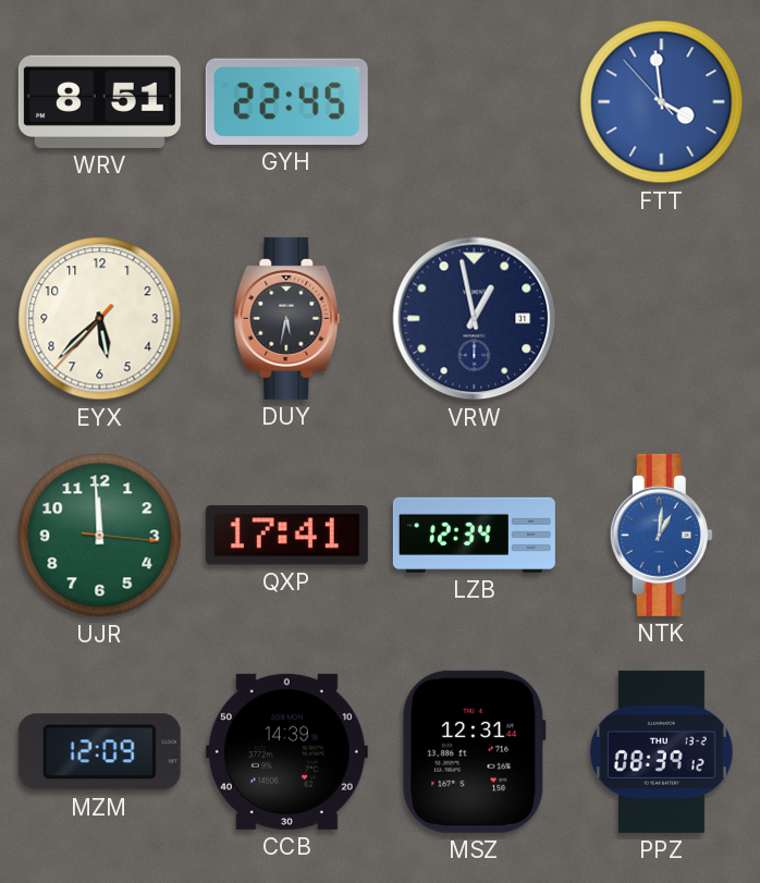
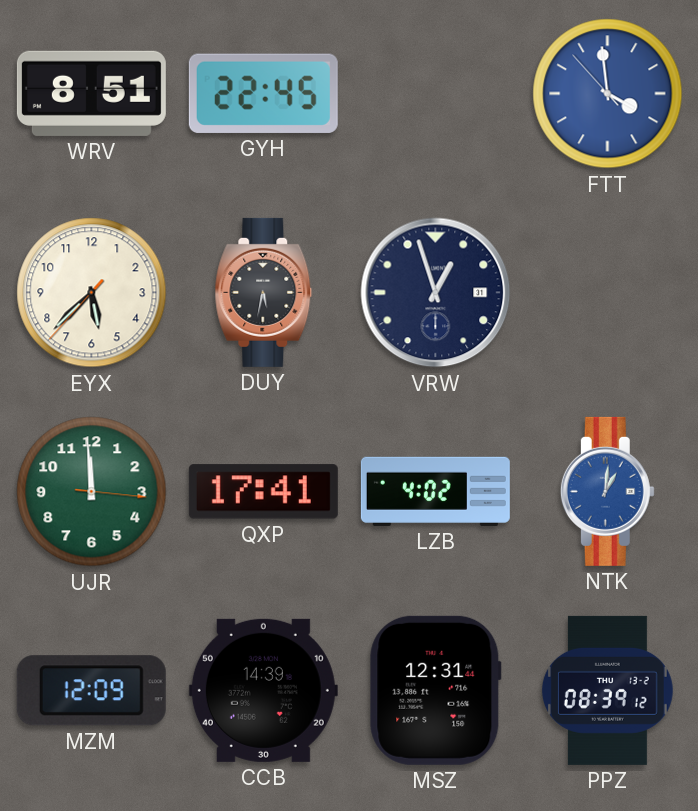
VRW: 12:58 -> 12:57
LZB: 12:34 -> 4:02
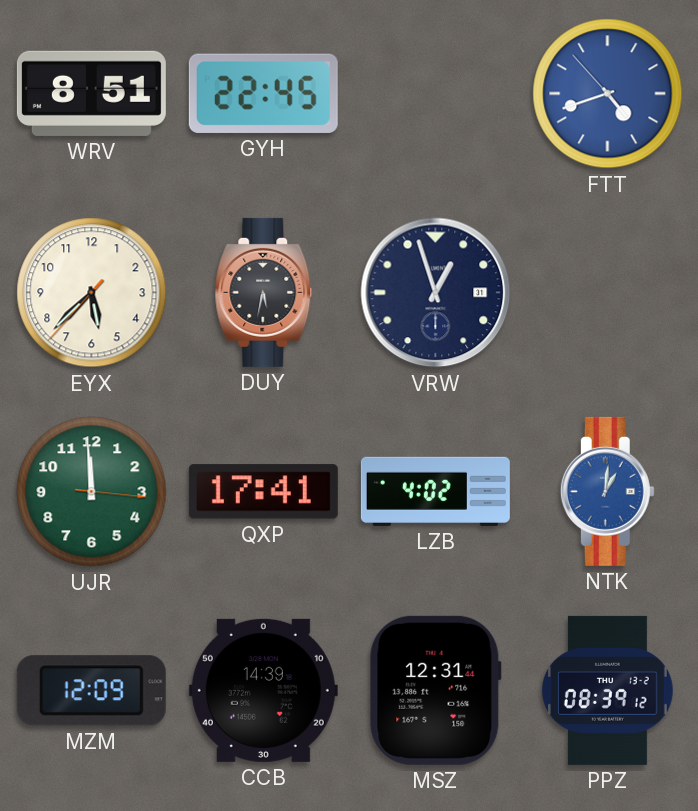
FTT: 3:58 -> 4:41
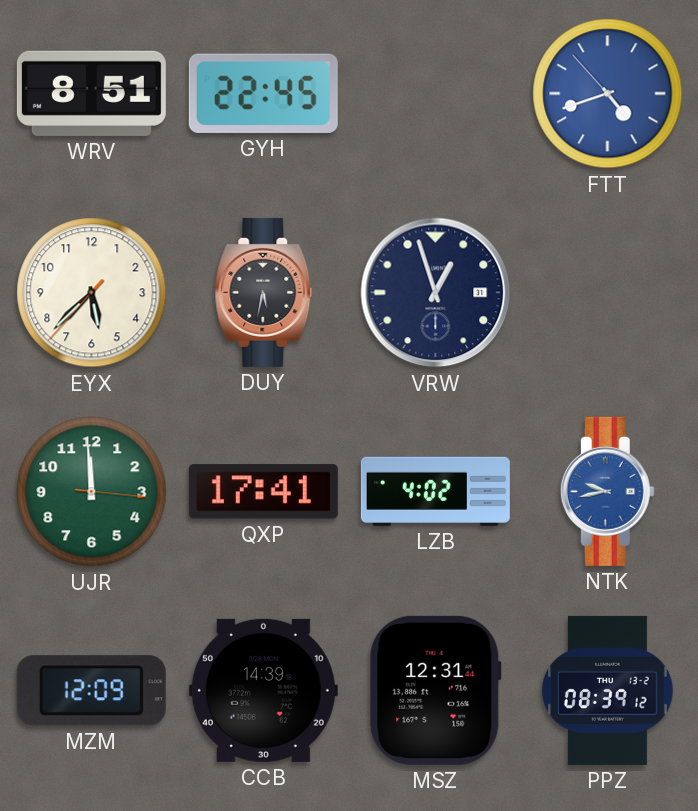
NTK: 1:01 -> 9:43
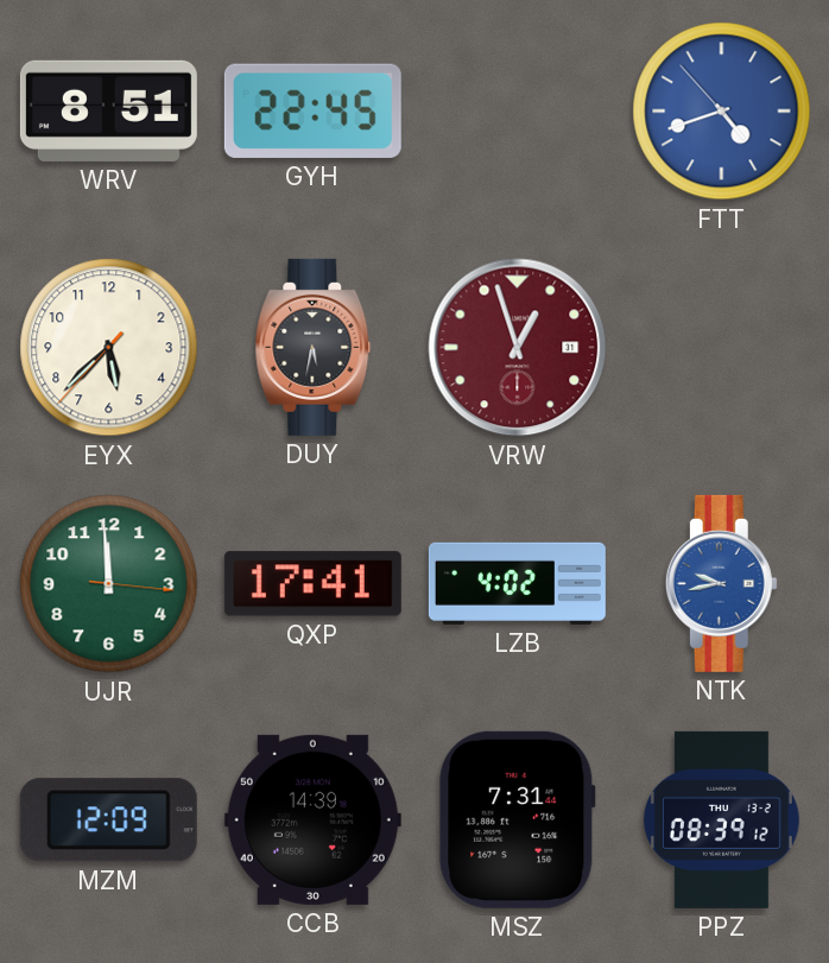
VRW dial: navy -> burgundy
MSZ: 12:31 -> 7:31
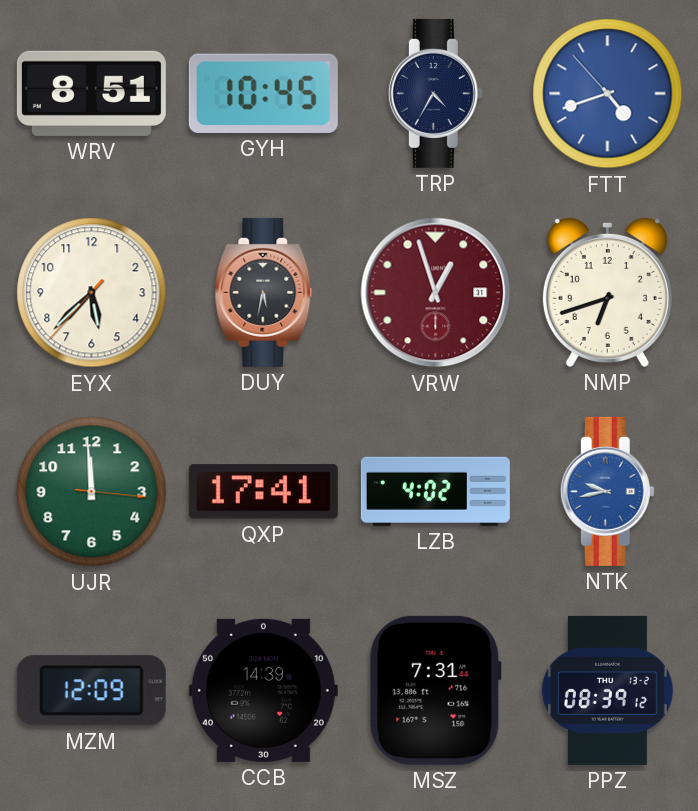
GYH: 22:45 -> 10:45
TRP: none -> 4:35
NMP: none -> 6:42
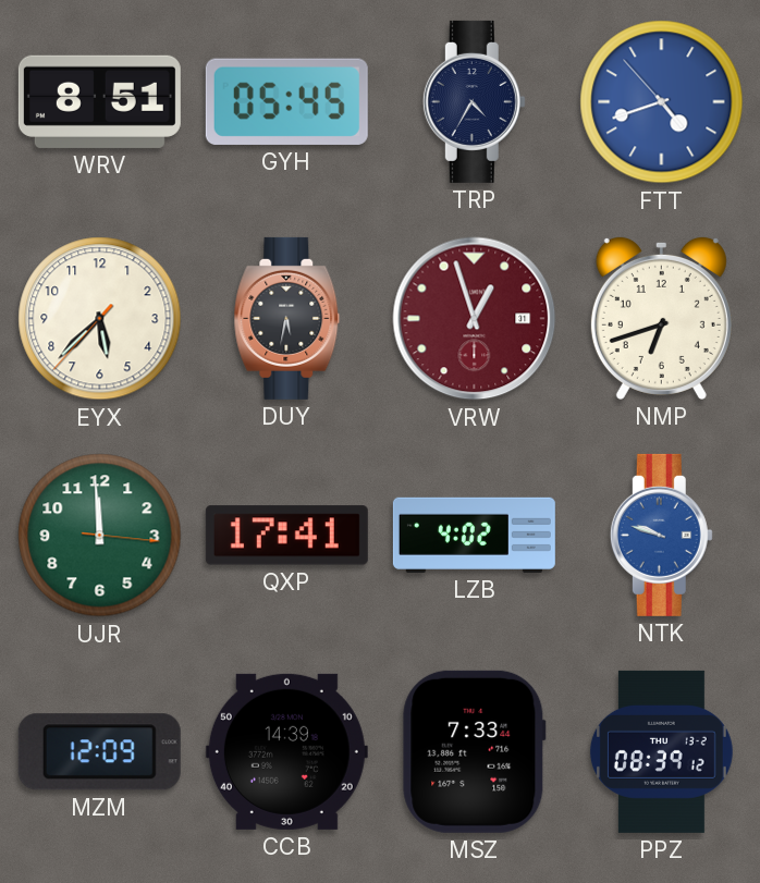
GYH: 10:45 -> 05:45
NTK: 9:43 -> 9:48
MSZ: 7:31 -> 7:33
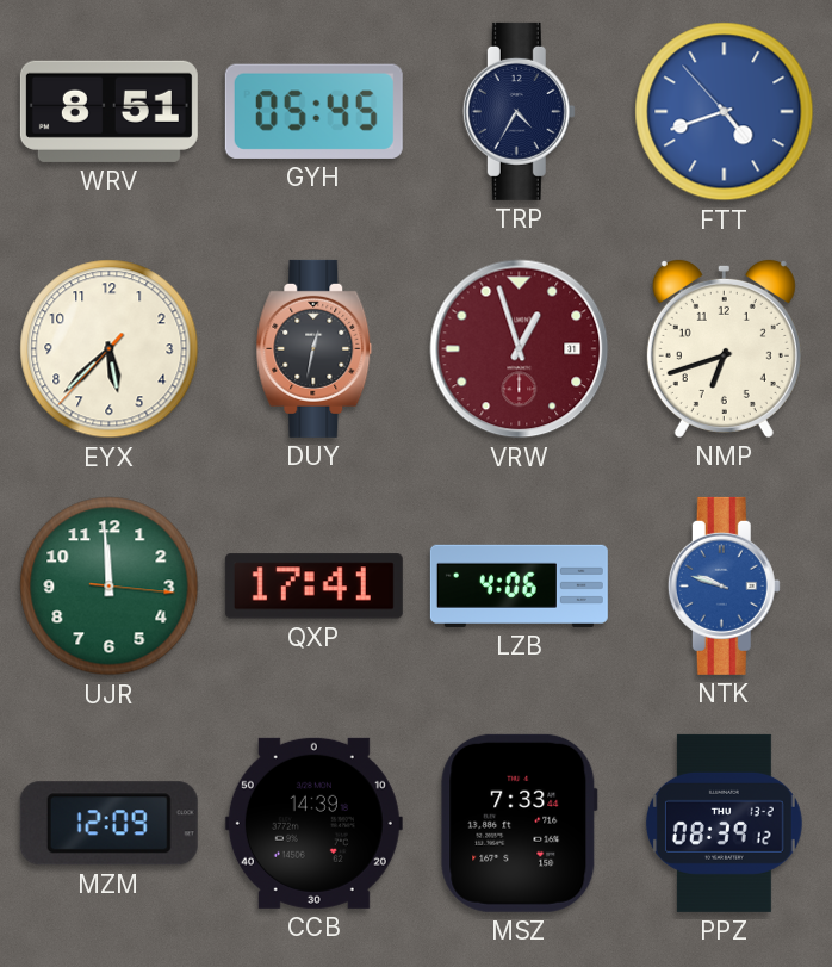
DUY: 5:32 -> 12:32
LZB: 4:02 -> 4:06
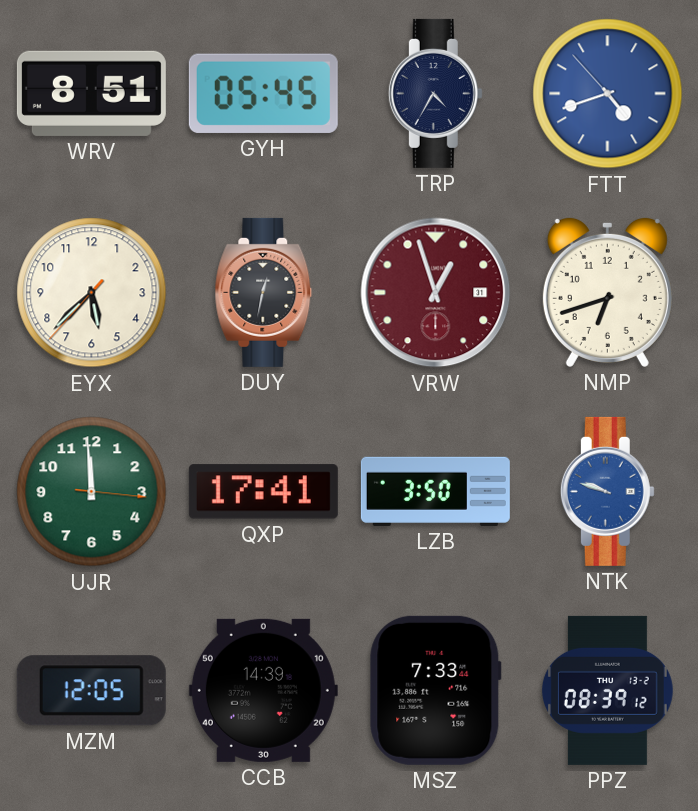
LZB: 4:06 -> 3:50
MZM: 12:09 -> 12:05
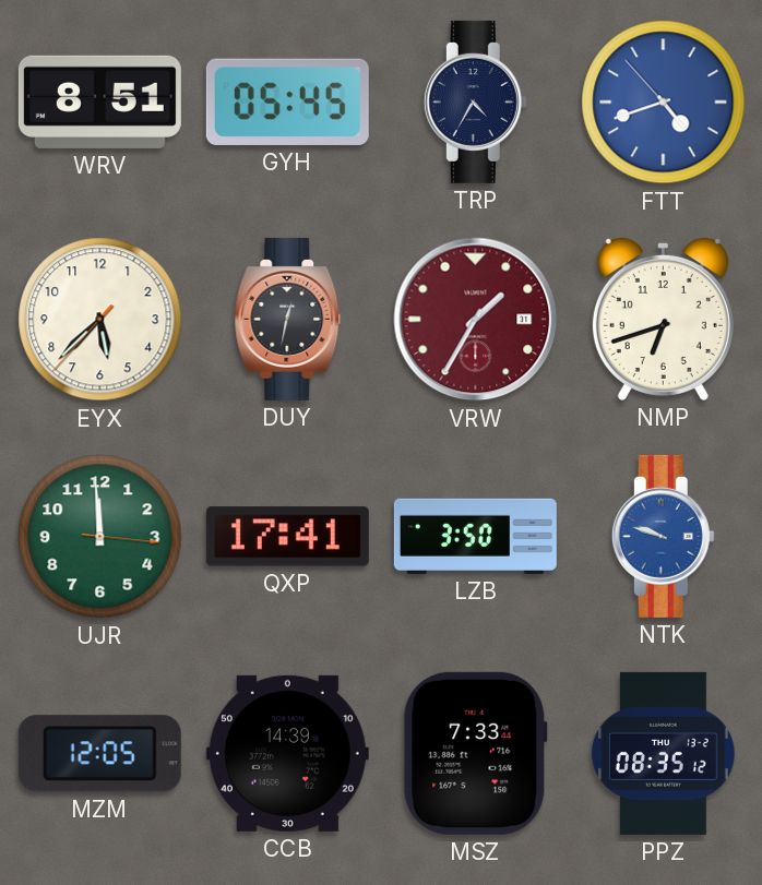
VRW: 12:57 -> 1:35
PPZ: 08:39 -> 08:35
